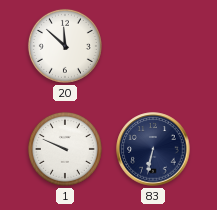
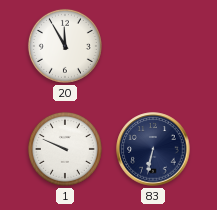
20: 11:52 -> 11:55
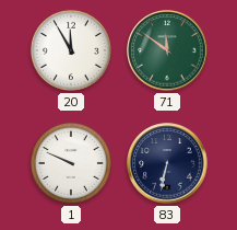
71: none -> 11:51
